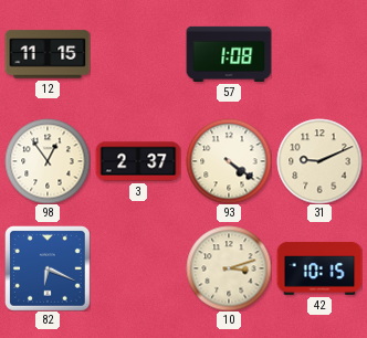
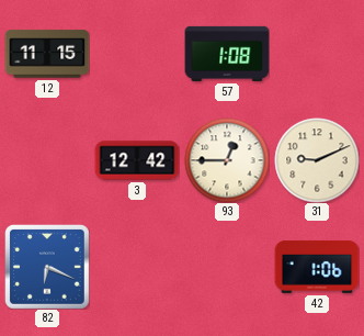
98: 12:54 -> none
3: 2:37 -> 12:42
93: 4:21 -> 12:45
10: 3:12 -> none
42: 10:15 -> 1:06
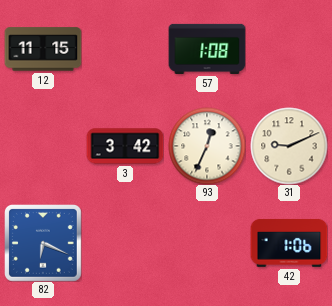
3: 12:42 -> 3:42
93: 12:45 -> 12:34
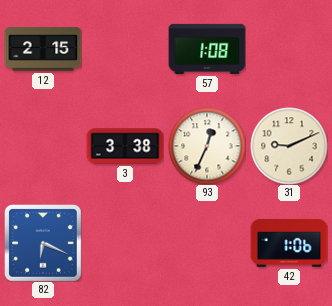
12: 11:15 -> 2:15
3: 3:42 -> 3:38
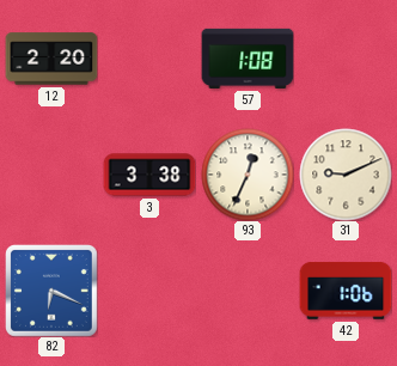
12: 2:15 -> 2:20
